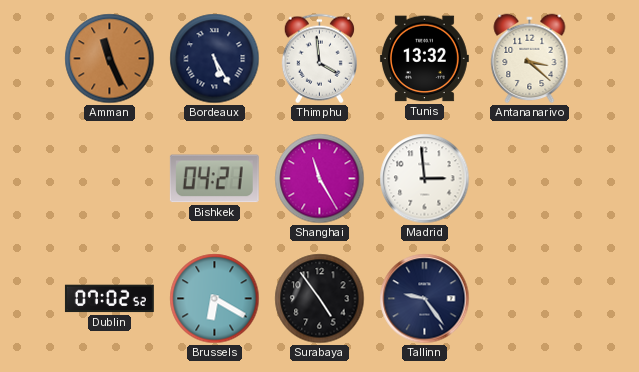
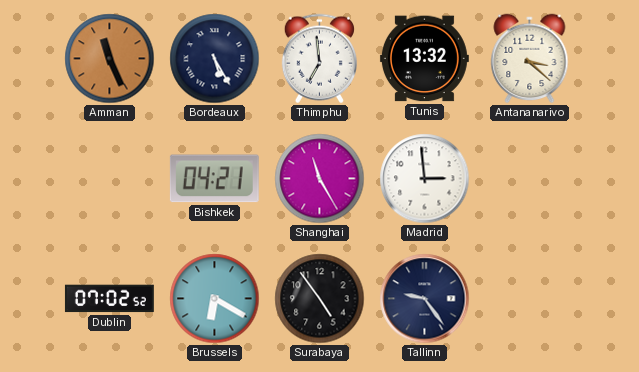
Thimphu: 3:59 -> 6:59
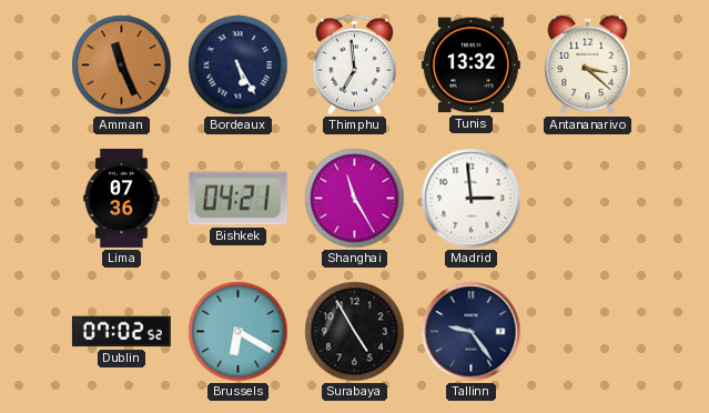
Lima: none -> 07:36
Surabaya: 4:54 -> 4:55
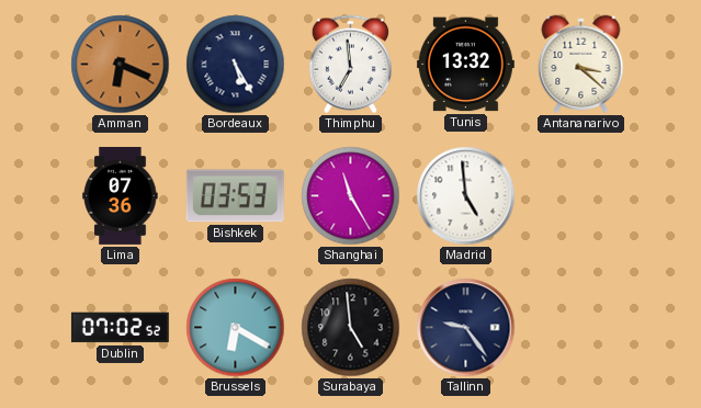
Amman: 11:26 -> 6:19
Bishkek: 04:21 -> 03:53
Madrid: 2:59 -> 4:59
Surabaya: 4:55 -> 4:59
